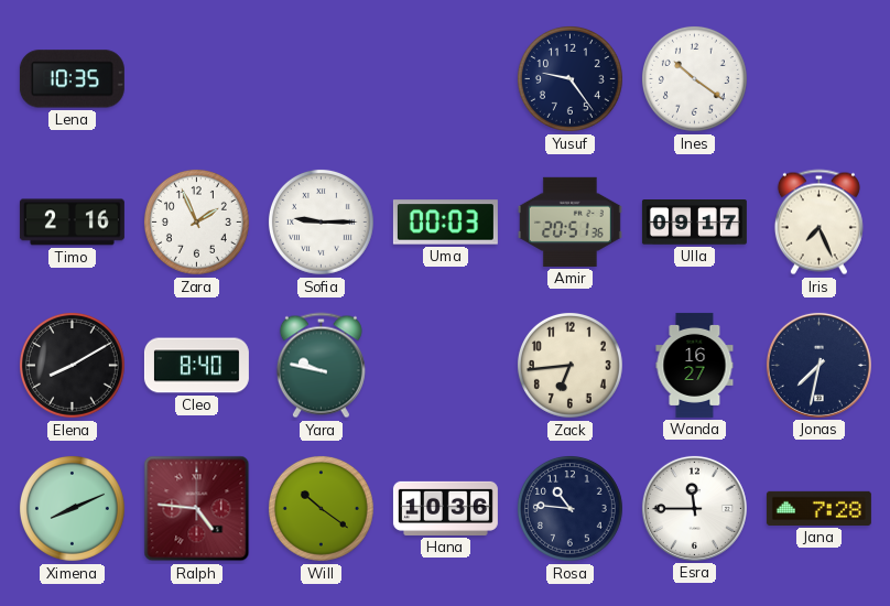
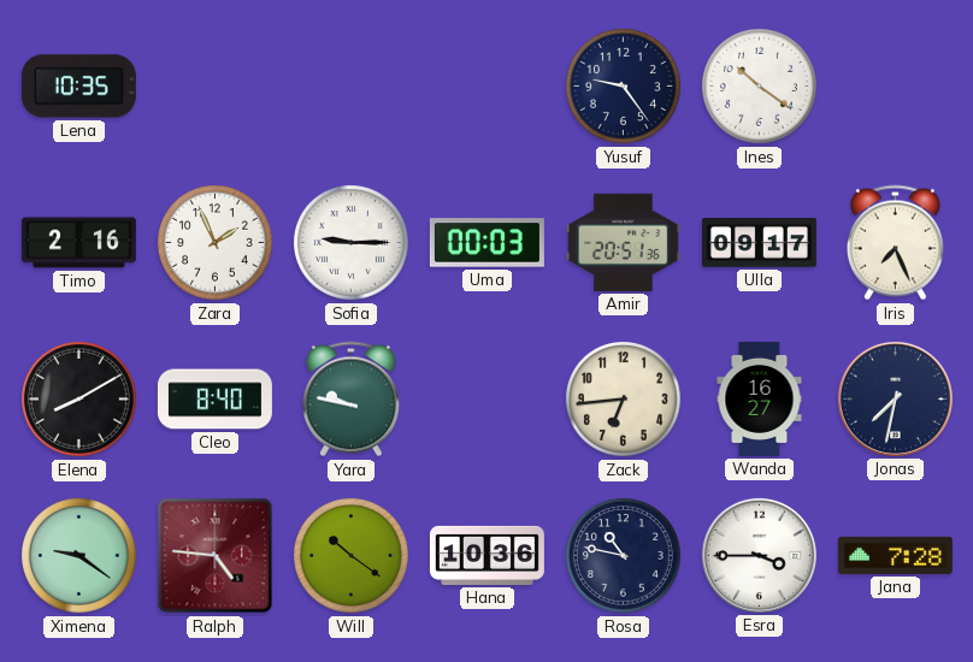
Ximena: 8:11 -> 9:21
Rosa: 10:46 -> 10:47
Esra: 11:45 -> 3:45
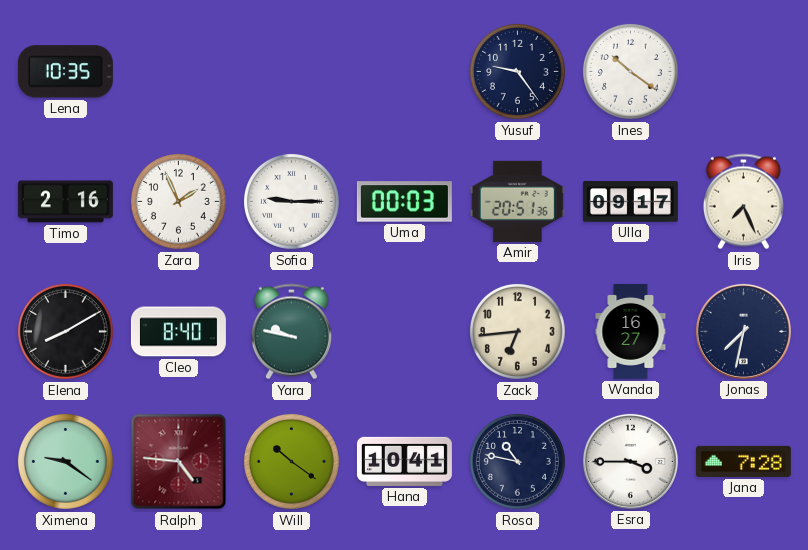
Hana: 10:36 -> 10:41
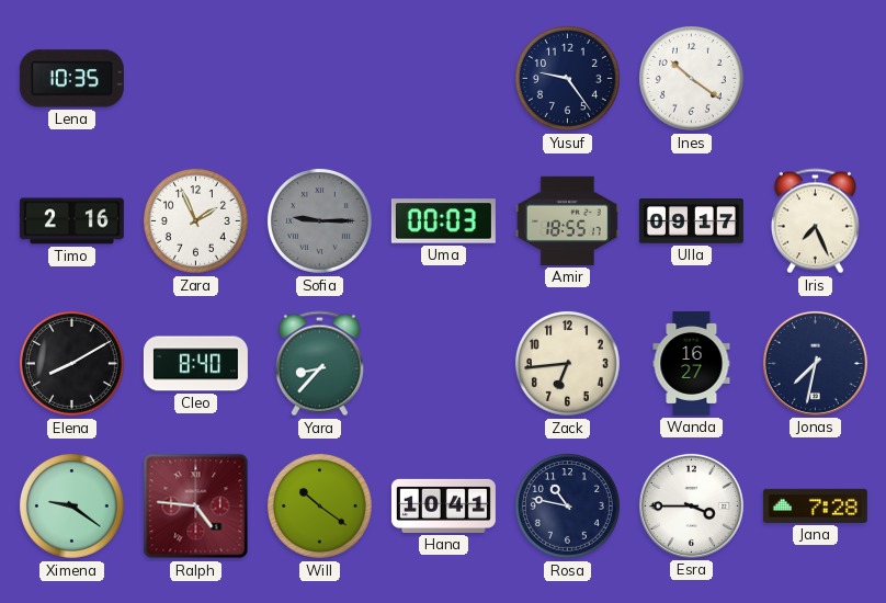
Sofia dial: white -> grey
Amir: 20:51 -> 18:55
Yara: 9:47 -> 8:37
